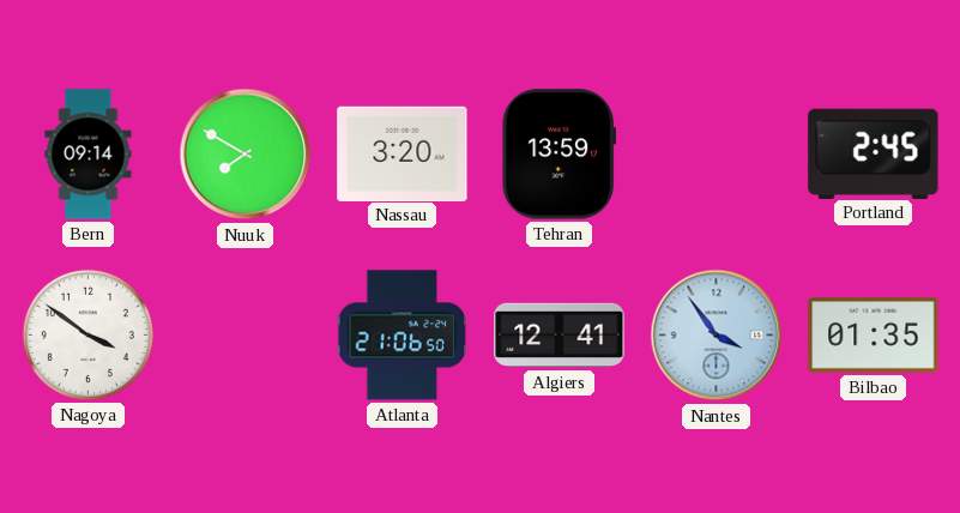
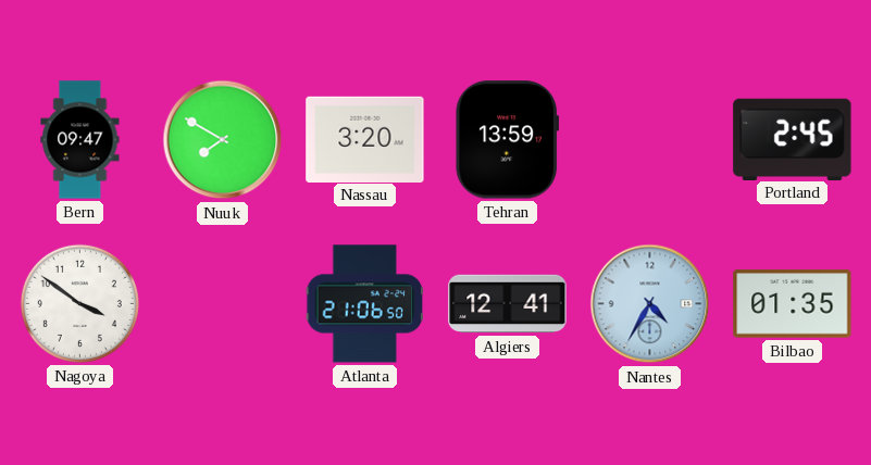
Bern: 09:14 -> 09:47
Nantes: 3:54 -> 4:35
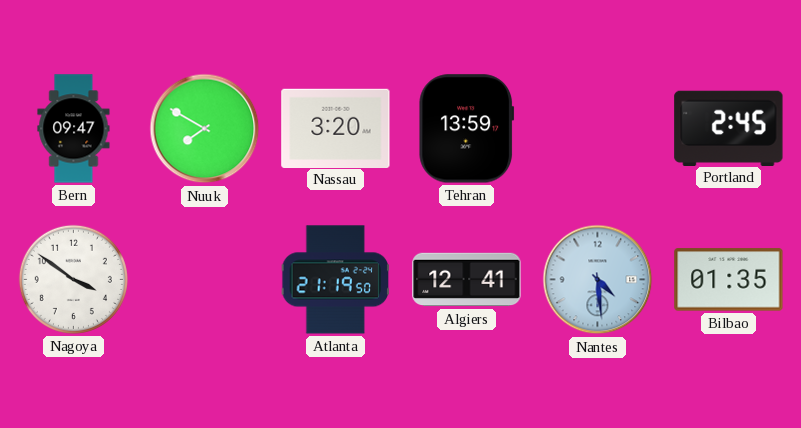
Atlanta: 21:06 -> 21:19
Nantes: 4:35 -> 4:29
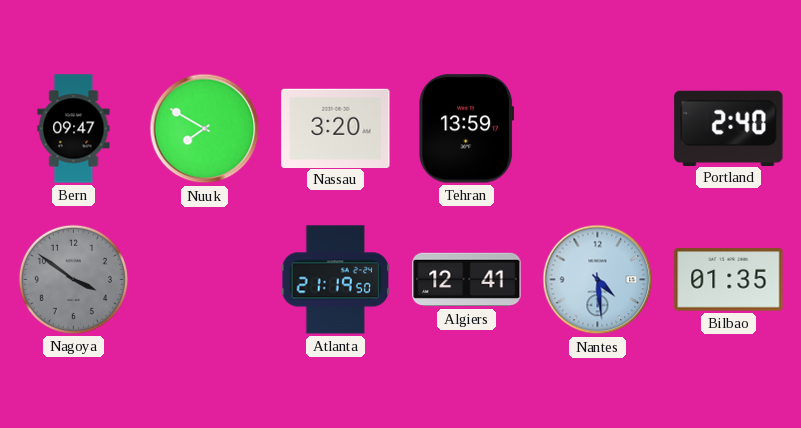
Portland: 2:45 -> 2:40
Nagoya dial: white -> grey
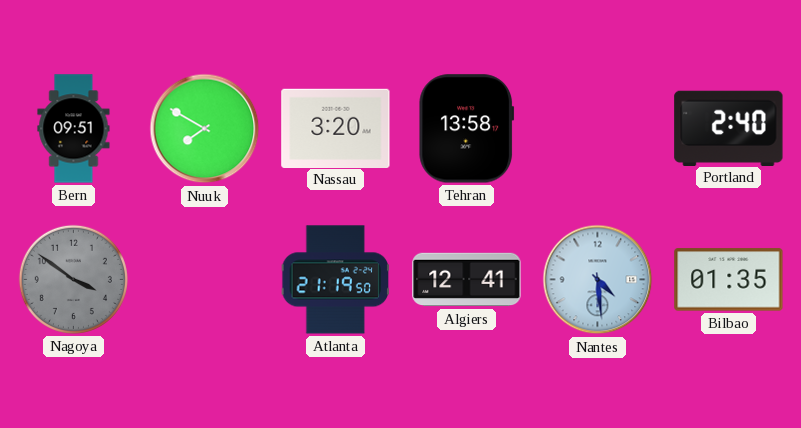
Bern: 09:47 -> 09:51
Tehran: 13:59 -> 13:58
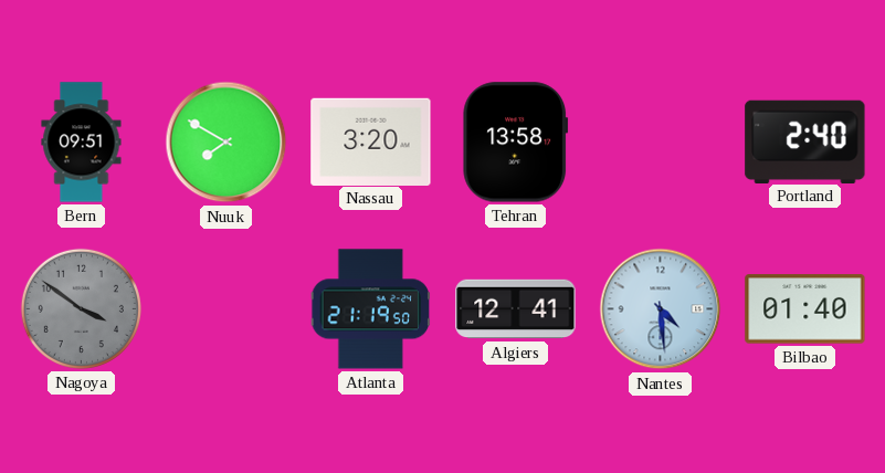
Bilbao: 01:35 -> 01:40
